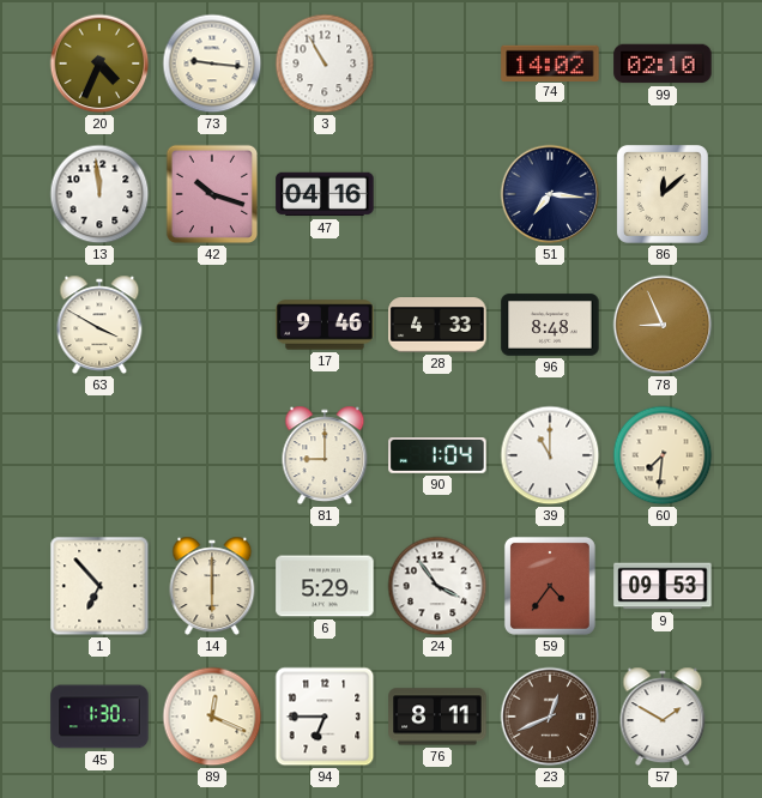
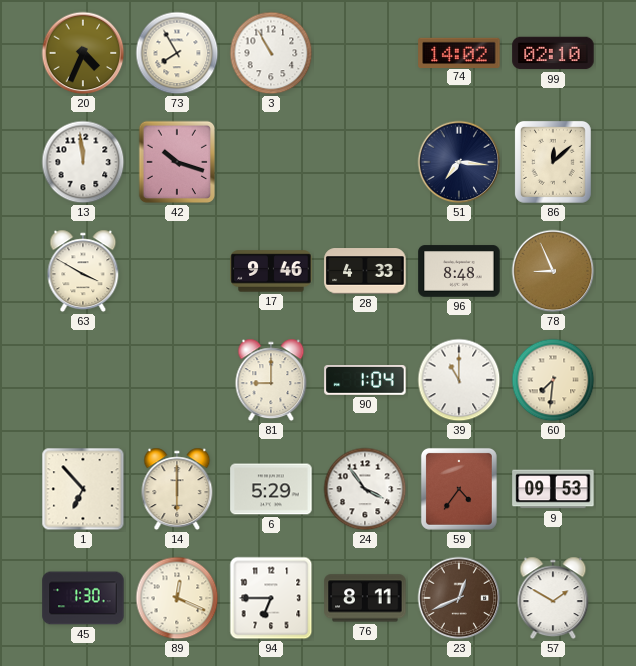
73: 9:16 -> 7:55
47: 04:16 -> none
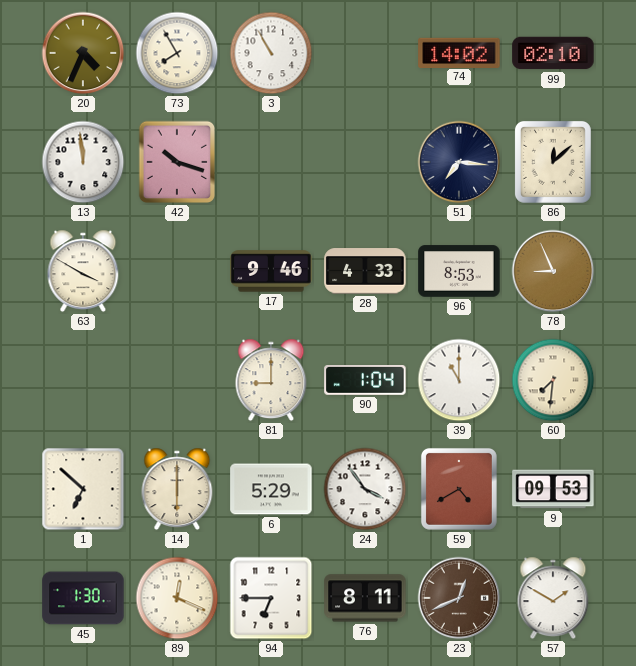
96: 8:48 -> 8:53
1: 6:53 -> 6:52
59: 4:36 -> 4:40
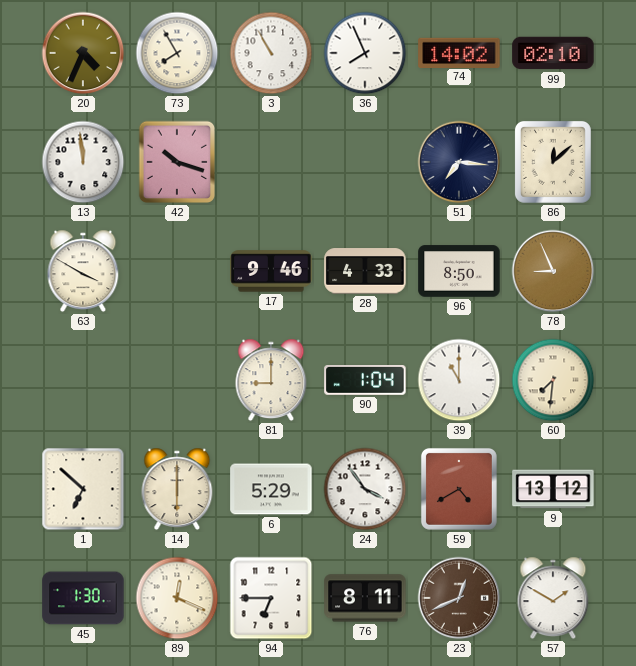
36: none -> 7:56
96: 8:53 -> 8:50
9: 09:53 -> 13:12
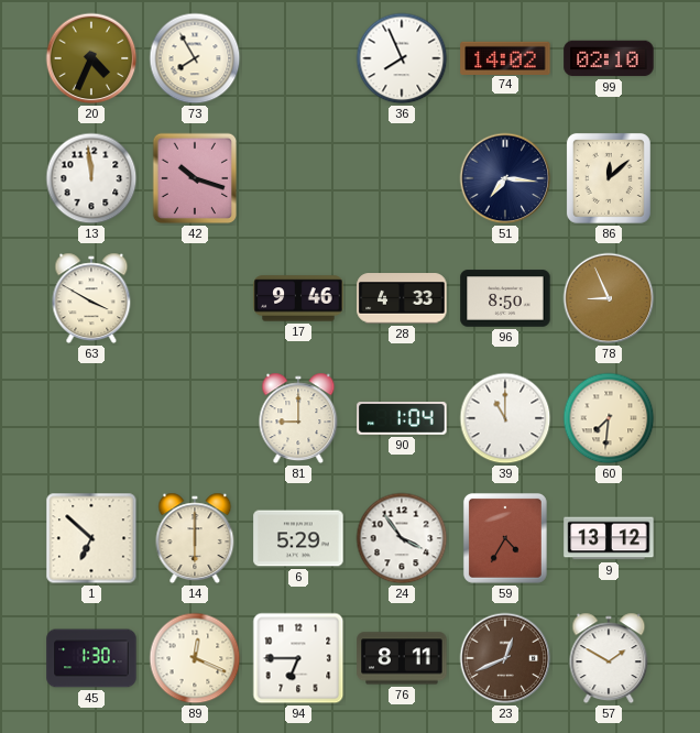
3: 10:55 -> none
59: 4:40 -> 4:35
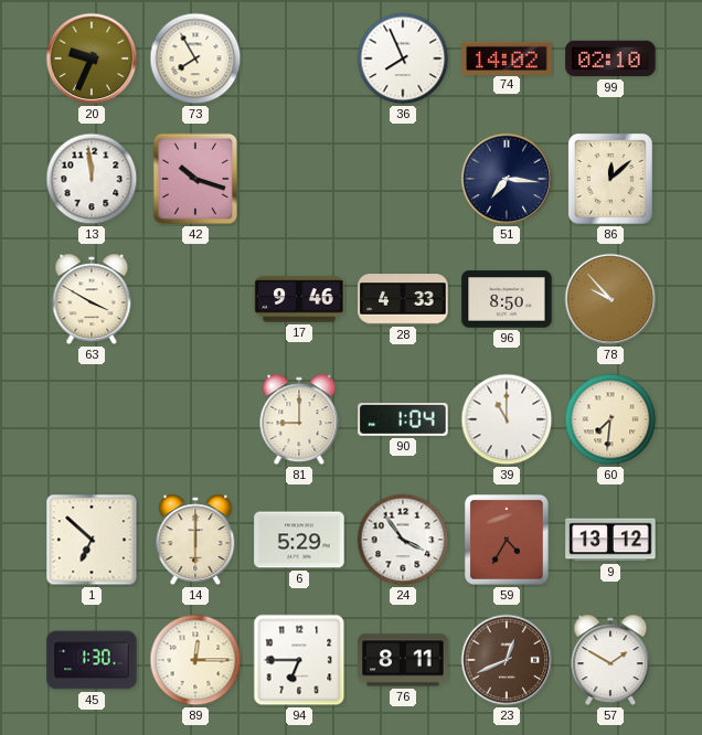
20: 4:34 -> 9:34
78: 8:56 -> 9:53
89: 12:19 -> 12:15
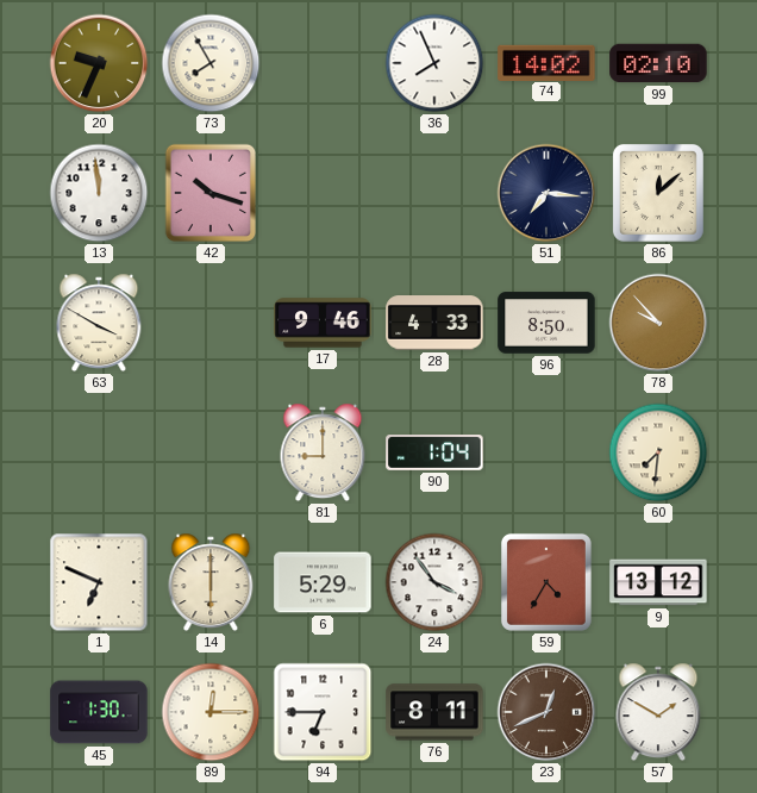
39: 11:00 -> none
1: 6:52 -> 6:49
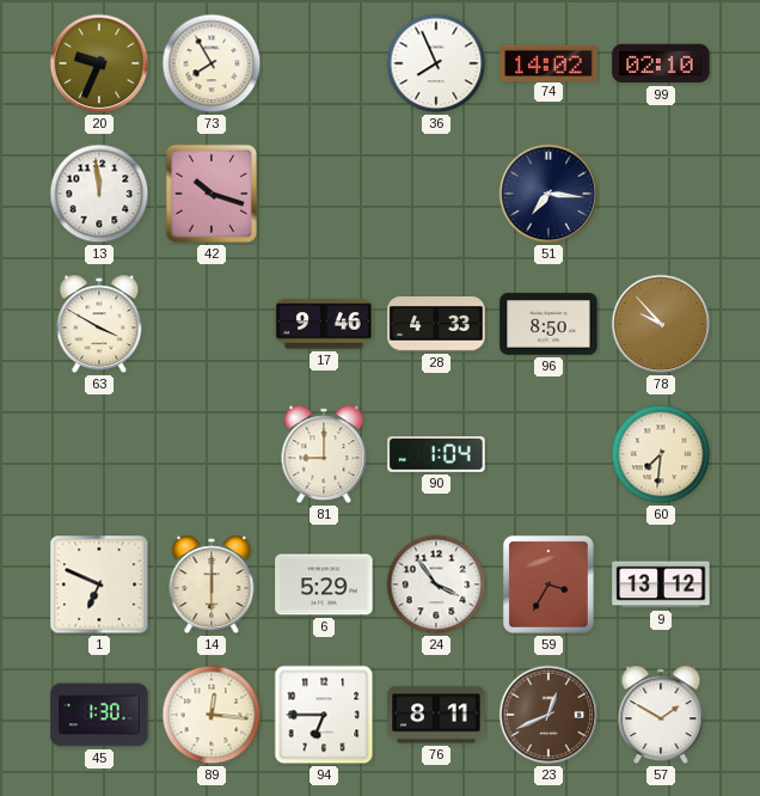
86: 12:08 -> none
59: 4:35 -> 3:35
89: 12:15 -> 12:16
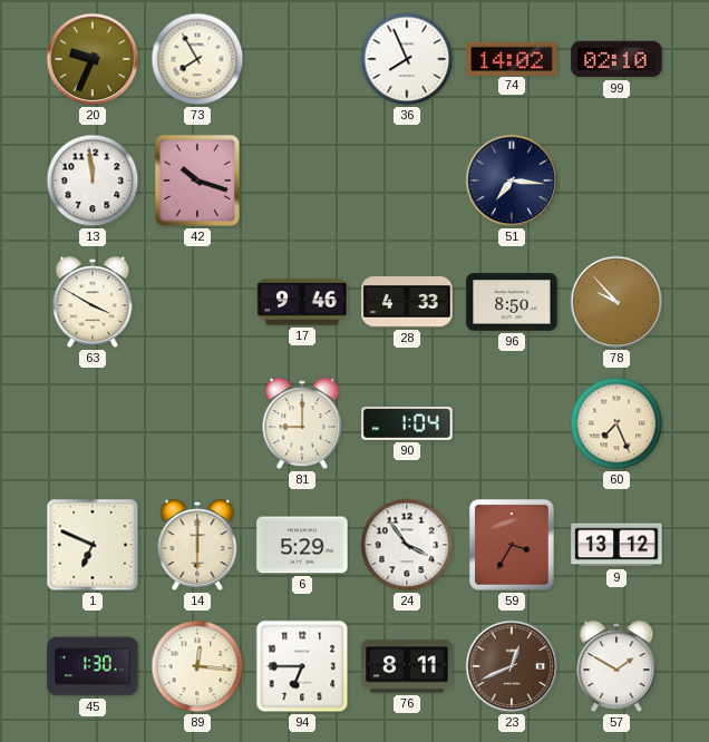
60: 7:31 -> 7:26
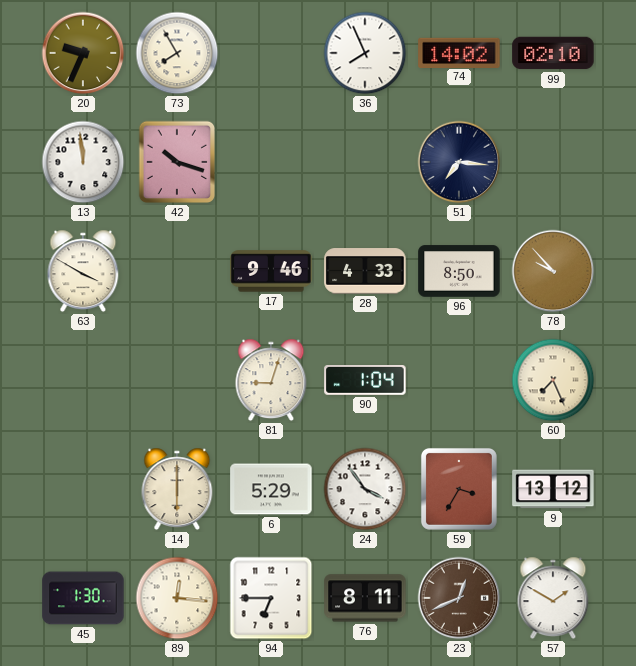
81: 9:00 -> 9:03
1: 6:49 -> none
